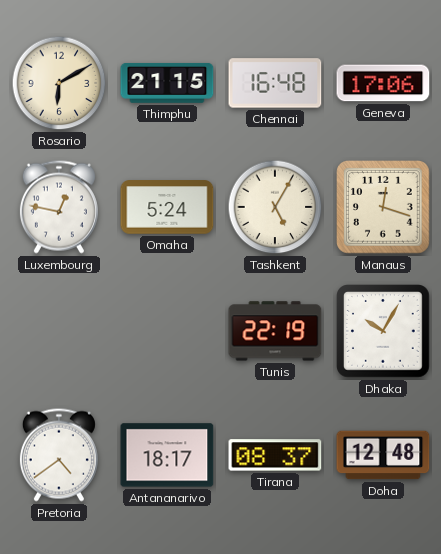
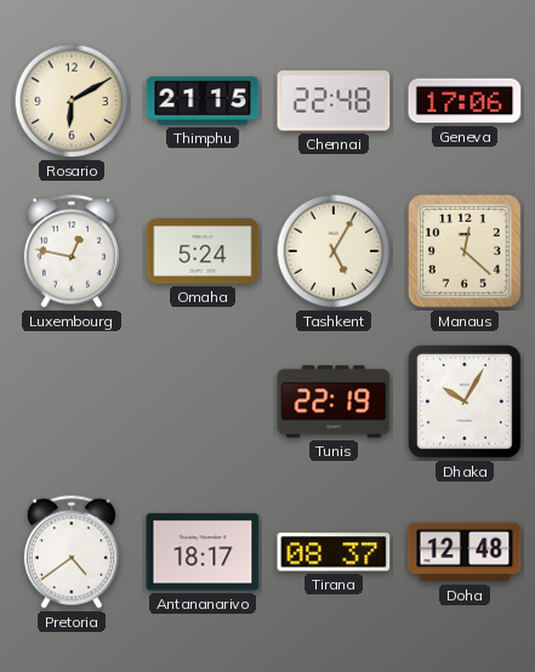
Chennai: 16:48 -> 22:48
Manaus: 12:18 -> 12:22
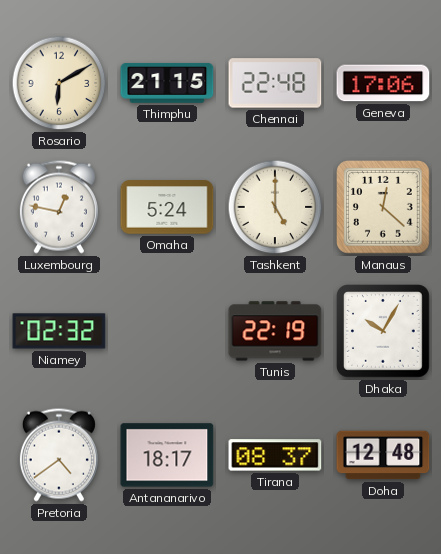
Tashkent: 5:05 -> 5:00
Niamey: none -> 02:32
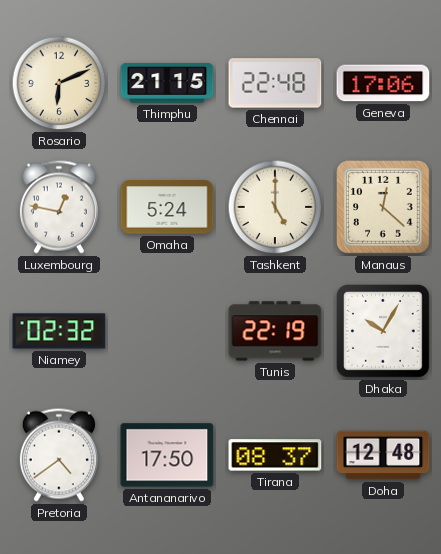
Rosario: 6:10 -> 6:11
Antananarivo: 18:17 -> 17:50
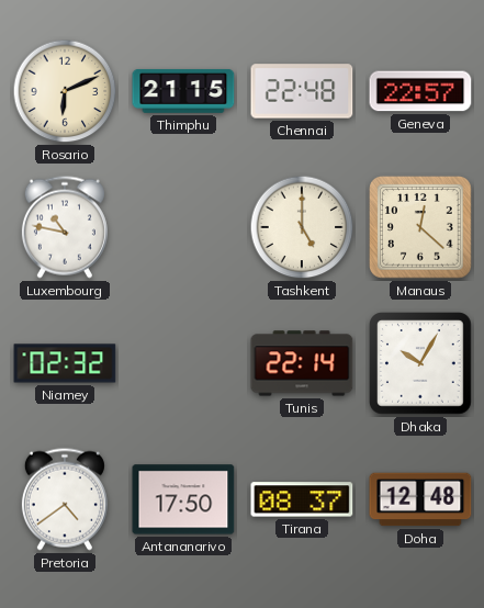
Geneva: 17:06 -> 22:57
Luxembourg: 12:47 -> 10:47
Omaha: 5:24 -> none
Tunis: 22:19 -> 22:14
